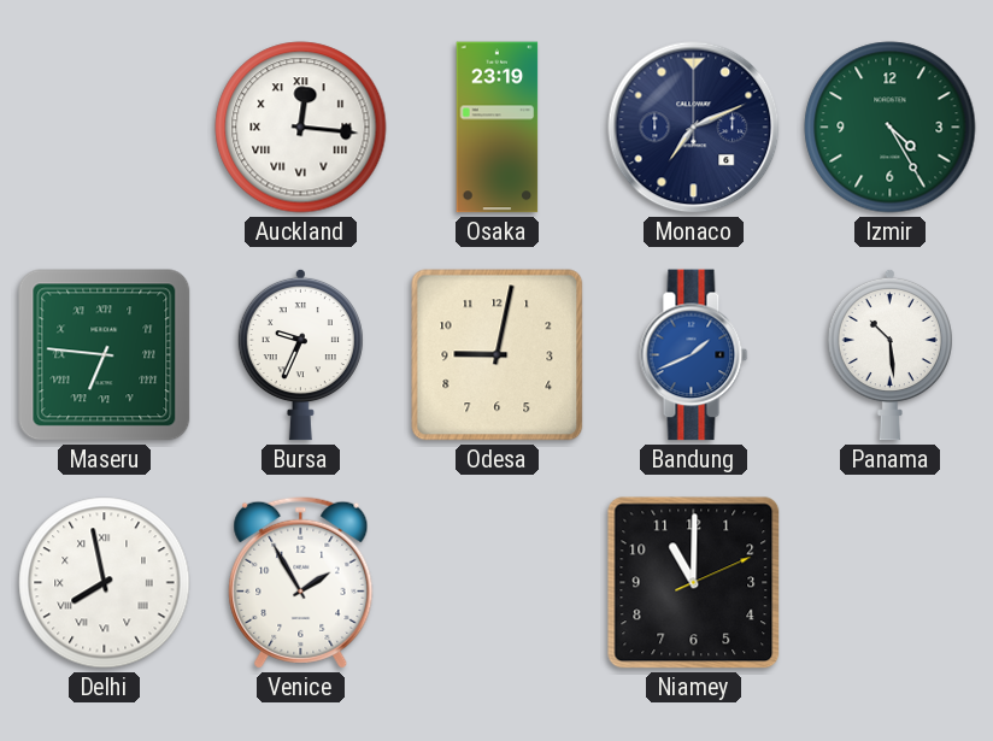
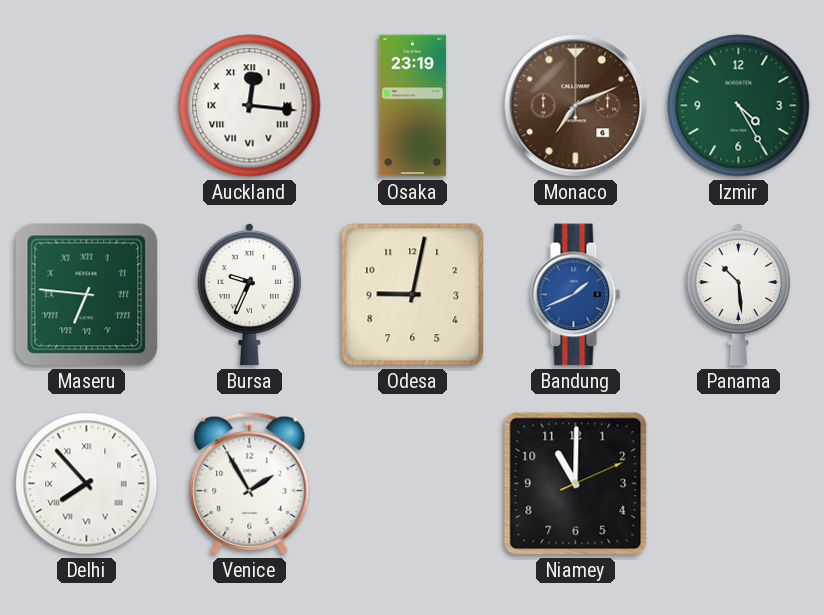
Monaco dial: navy -> brown
Delhi: 7:58 -> 7:53
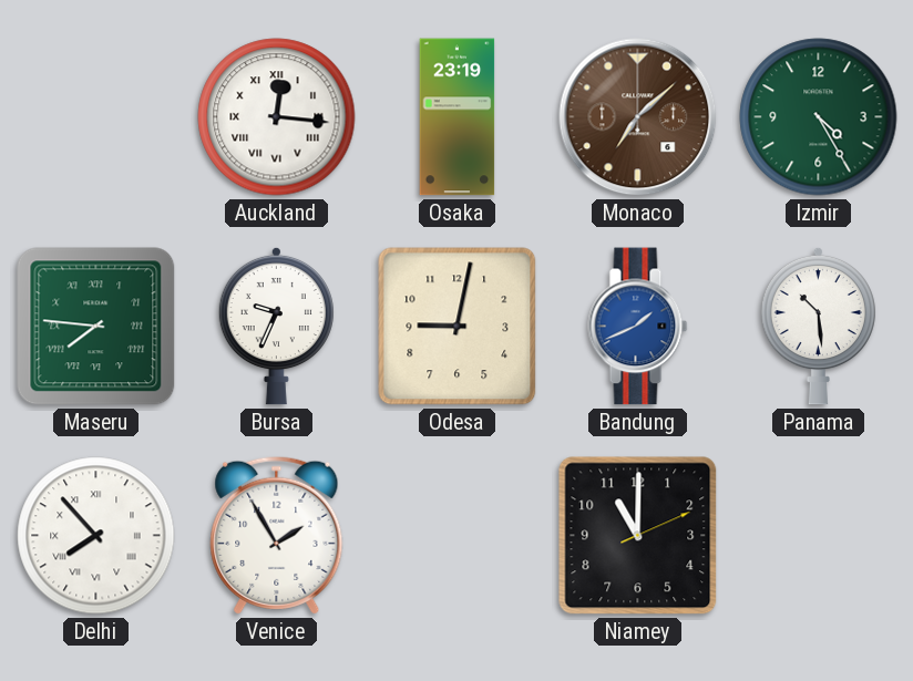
Monaco: 7:11 -> 7:08
Maseru: 6:46 -> 7:46
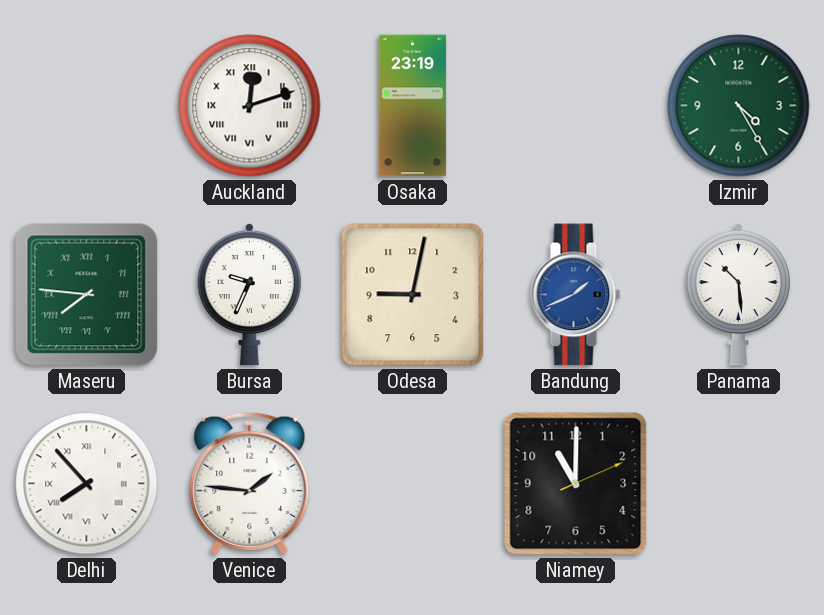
Auckland: 12:16 -> 12:12
Monaco: 7:08 -> none
Venice: 1:55 -> 1:46
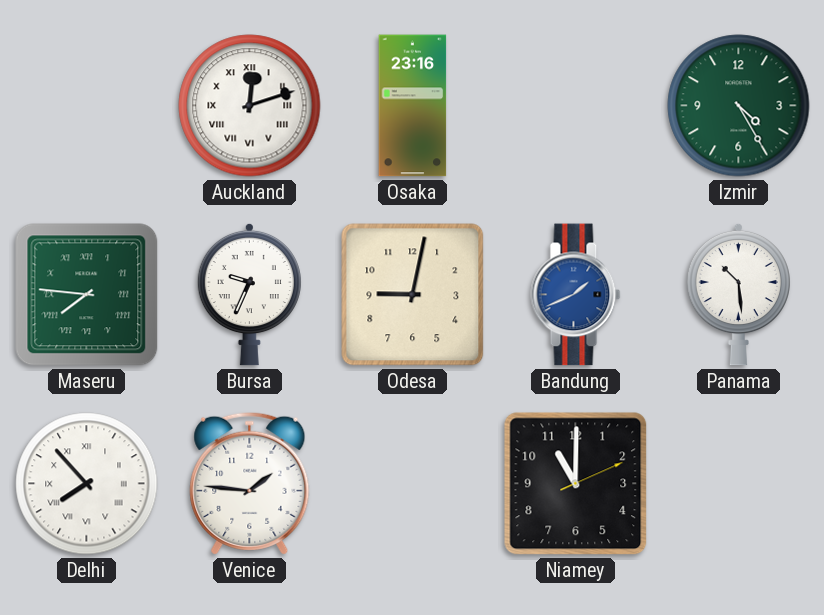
Osaka: 23:19 -> 23:16
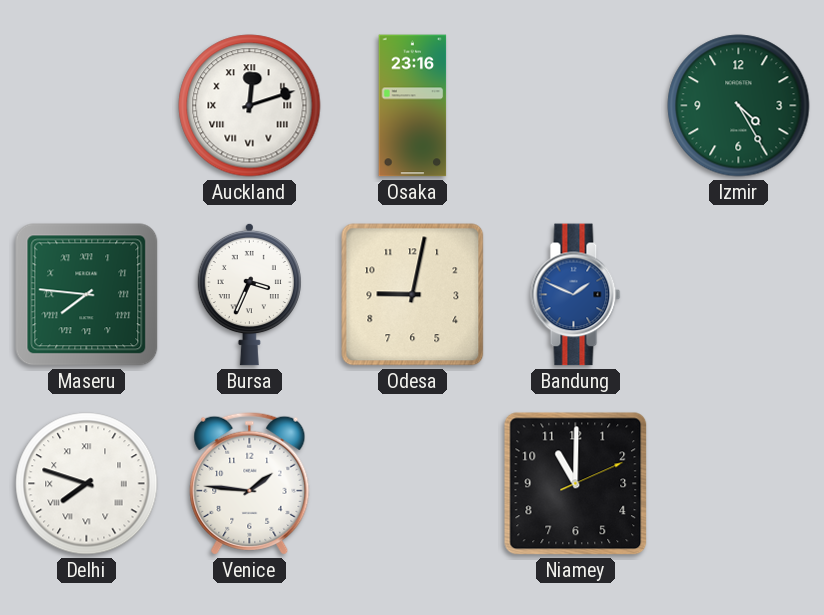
Bursa: 9:34 -> 3:34
Bandung: 1:41 -> 1:49
Panama: 10:29 -> none
Delhi: 7:53 -> 7:48
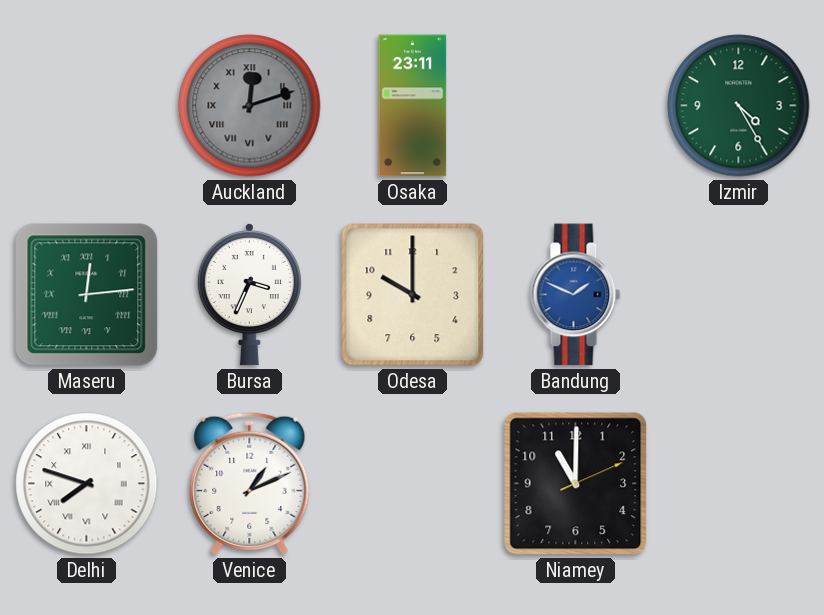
Auckland dial: white -> grey
Osaka: 23:16 -> 23:11
Maseru: 7:46 -> 12:14
Odesa: 9:02 -> 10:00
Venice: 1:46 -> 1:11
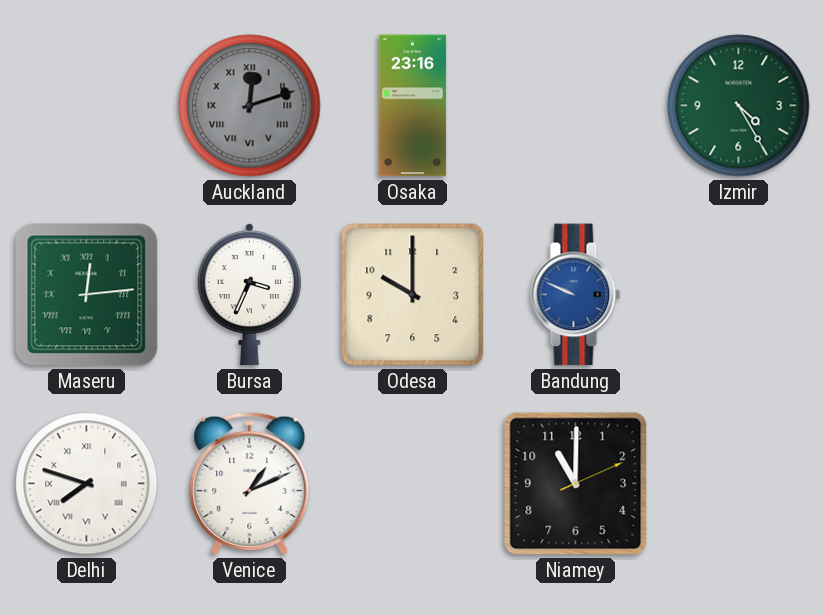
Osaka: 23:11 -> 23:16
Bandung: 1:49 -> 9:49
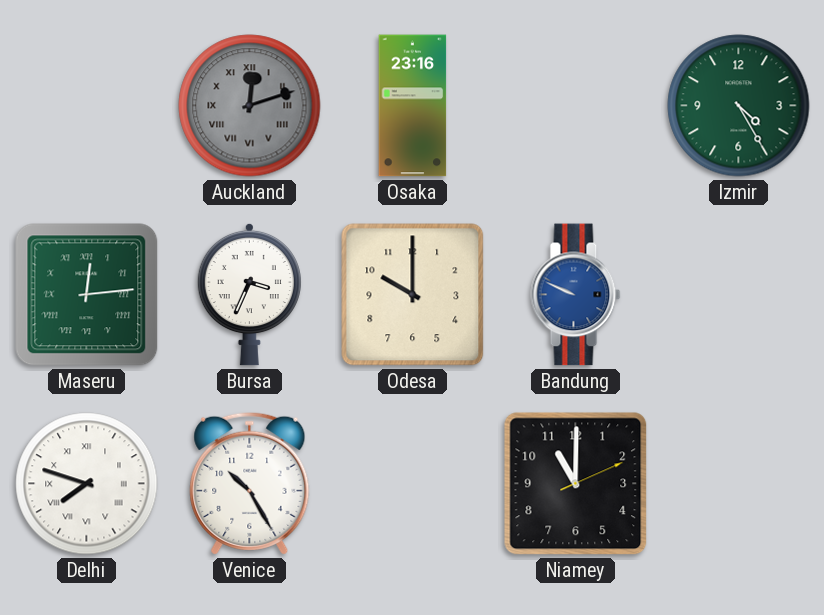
Venice: 1:11 -> 10:25
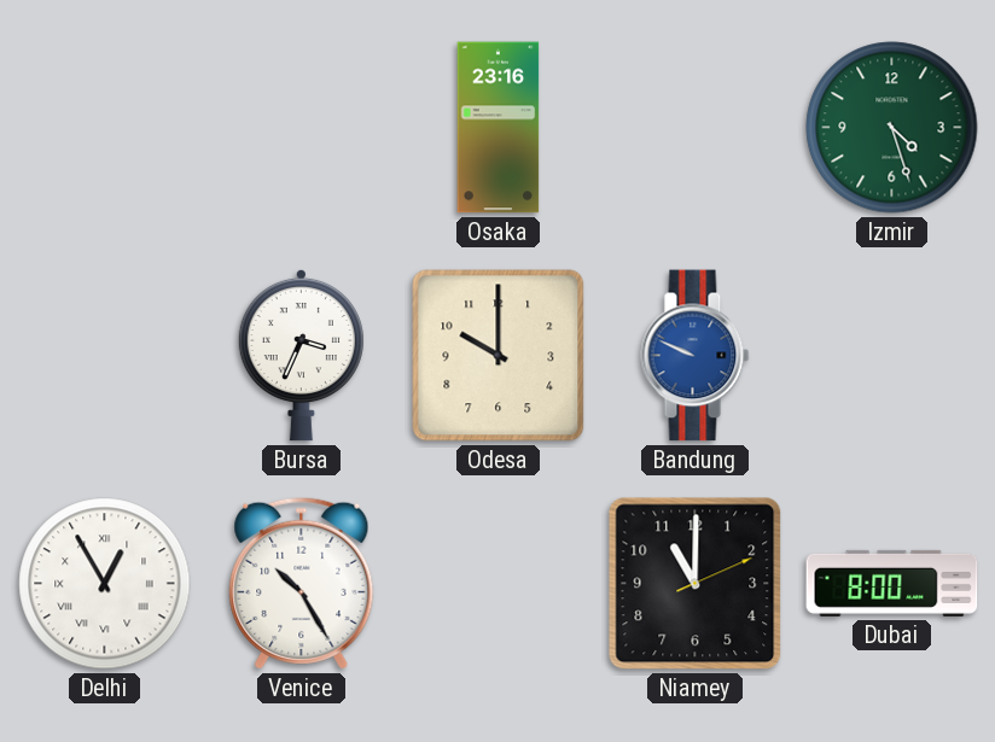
Auckland: 12:12 -> none
Izmir: 4:25 -> 4:27
Maseru: 12:14 -> none
Delhi: 7:48 -> 12:55
Dubai: none -> 8:00
